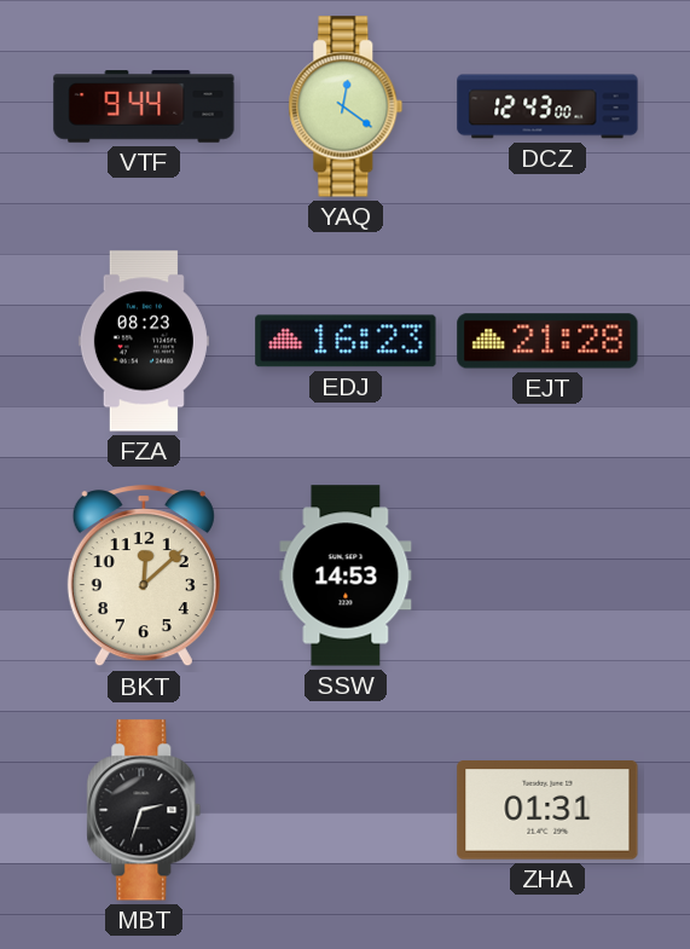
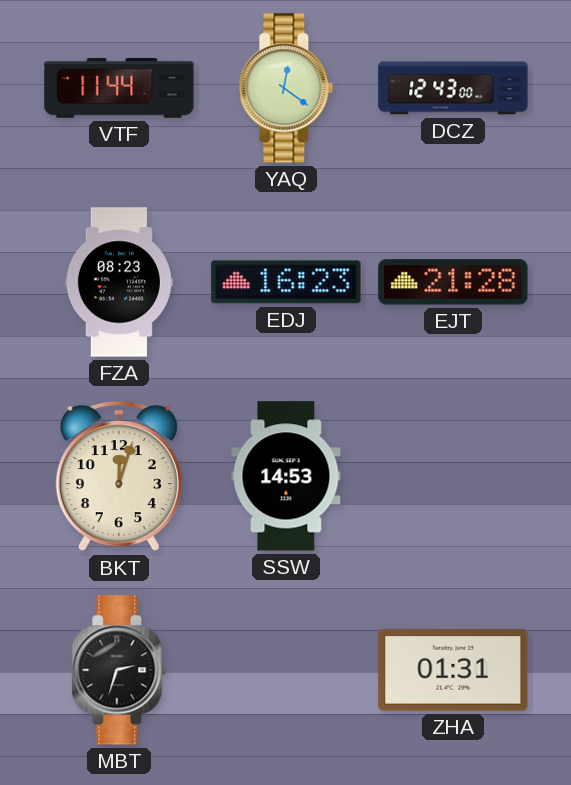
VTF: 9:44 -> 11:44
BKT: 12:08 -> 12:03
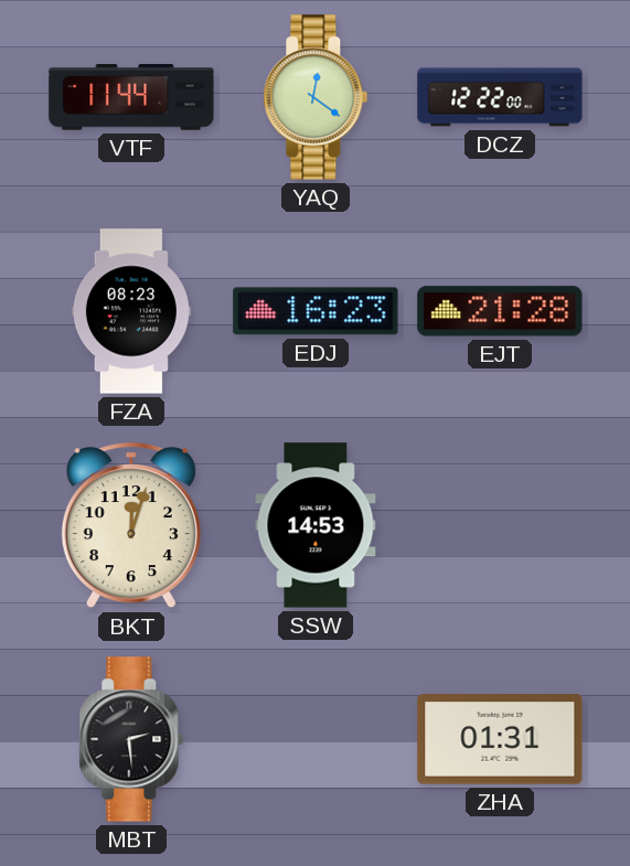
DCZ: 12:43 -> 12:22
MBT: 2:33 -> 2:29
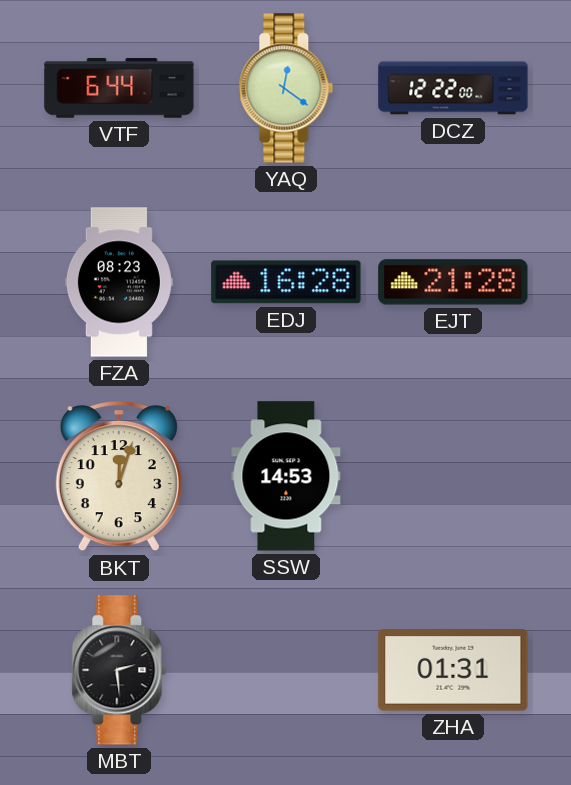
VTF: 11:44 -> 6:44
EDJ: 16:23 -> 16:28
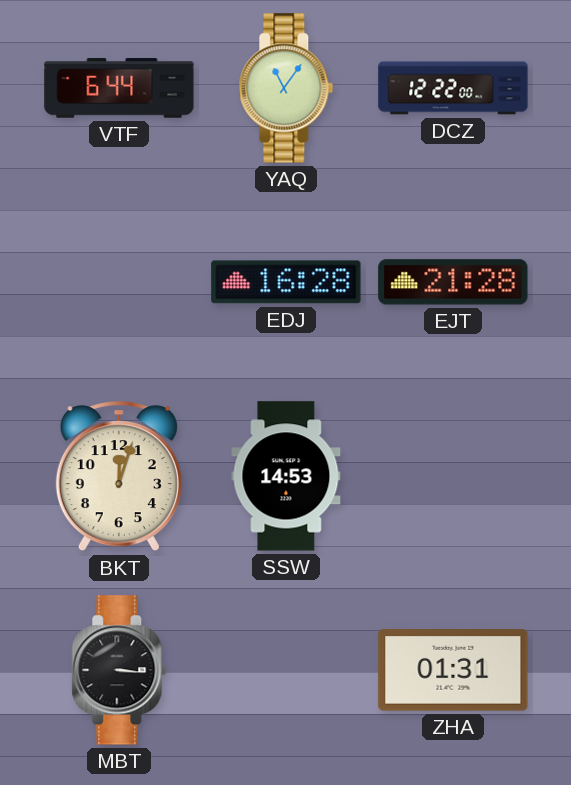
YAQ: 12:21 -> 11:06
FZA: 08:23 -> none
MBT: 2:29 -> 3:16
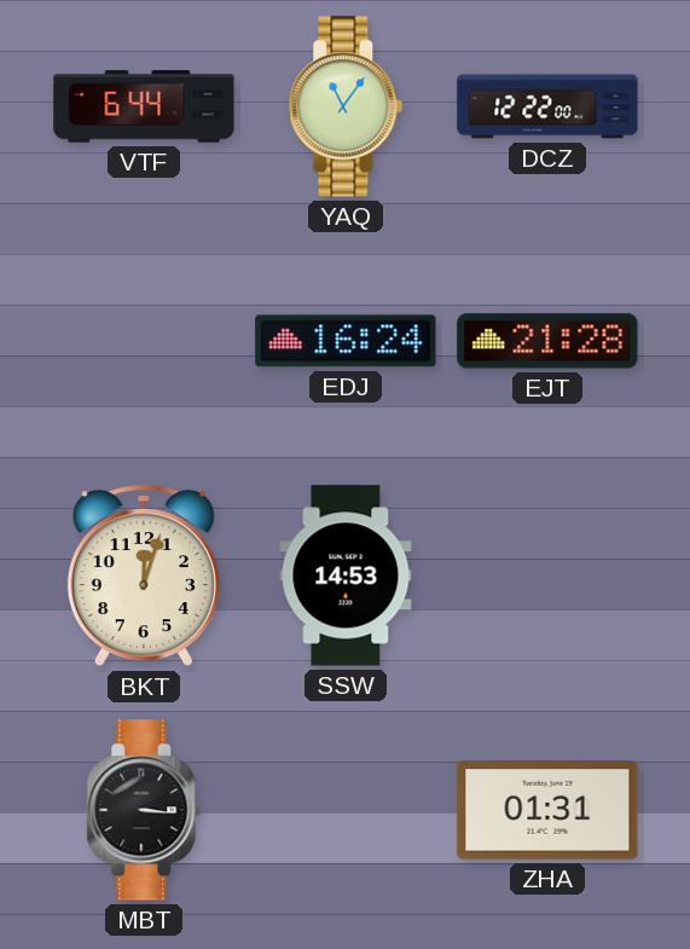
EDJ: 16:28 -> 16:24
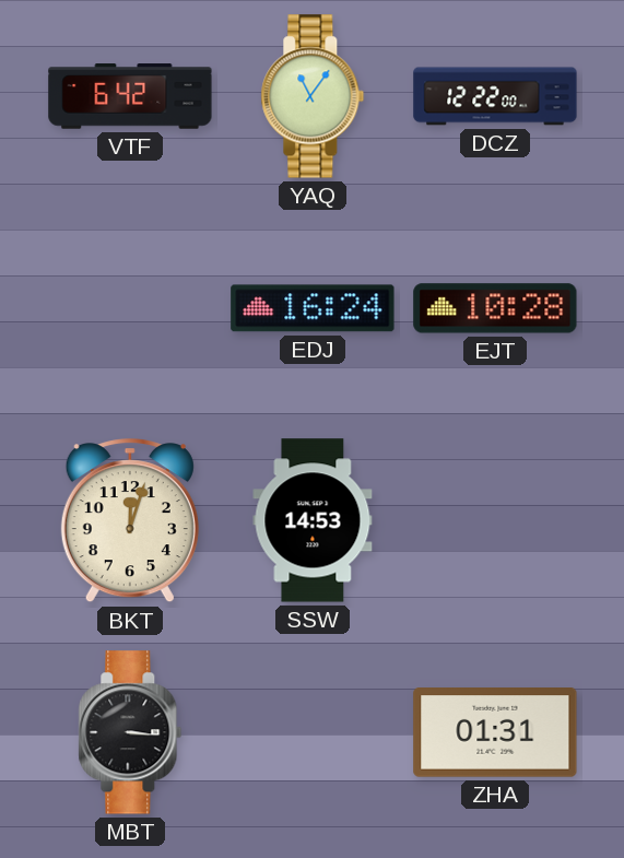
VTF: 6:44 -> 6:42
EJT: 21:28 -> 10:28
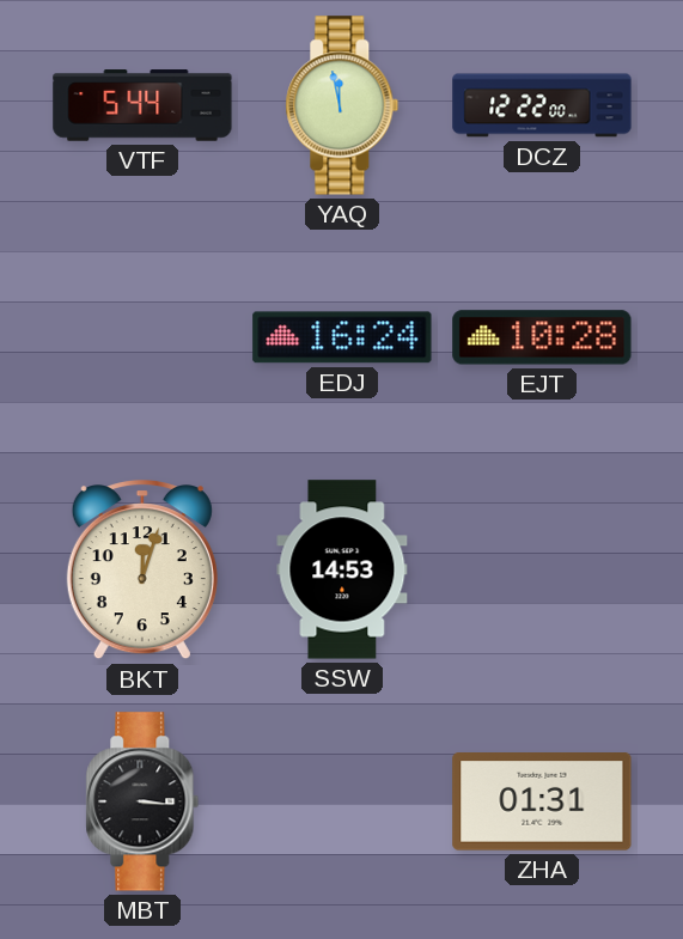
VTF: 6:42 -> 5:44
YAQ: 11:06 -> 11:58
